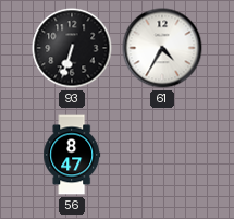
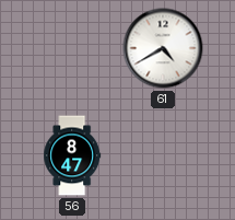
93: 6:33 -> none
61: 4:35 -> 4:40
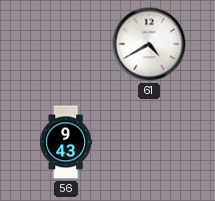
56: 8:47 -> 9:43
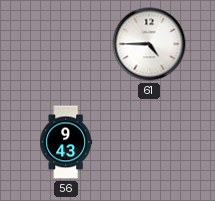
61: 4:40 -> 4:45
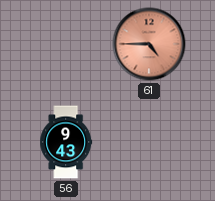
61 dial: white -> salmon
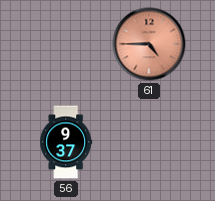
56: 9:43 -> 9:37
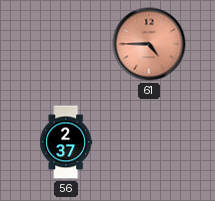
56: 9:37 -> 2:37
